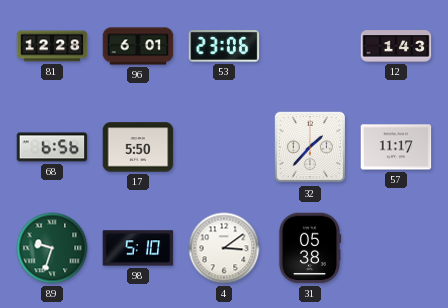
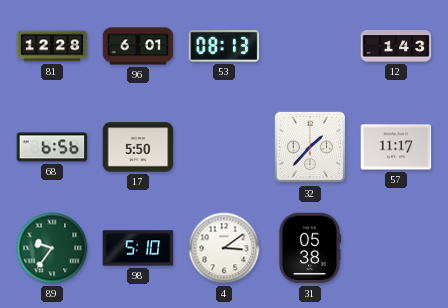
53: 23:06 -> 08:13
89: 9:33 -> 9:36
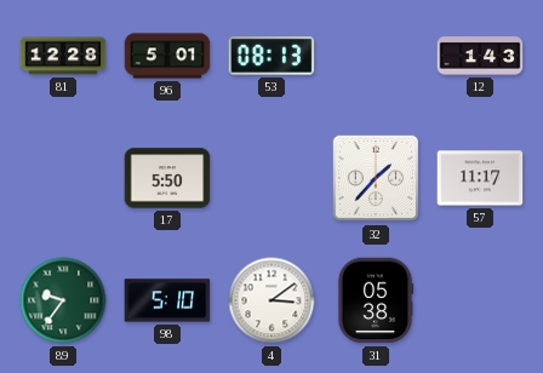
96: 6:01 -> 5:01
68: 6:56 -> none
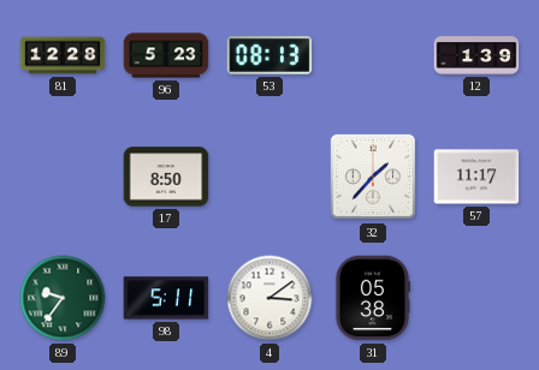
96: 5:01 -> 5:23
12: 1:43 -> 1:39
17: 5:50 -> 8:50
98: 5:10 -> 5:11
